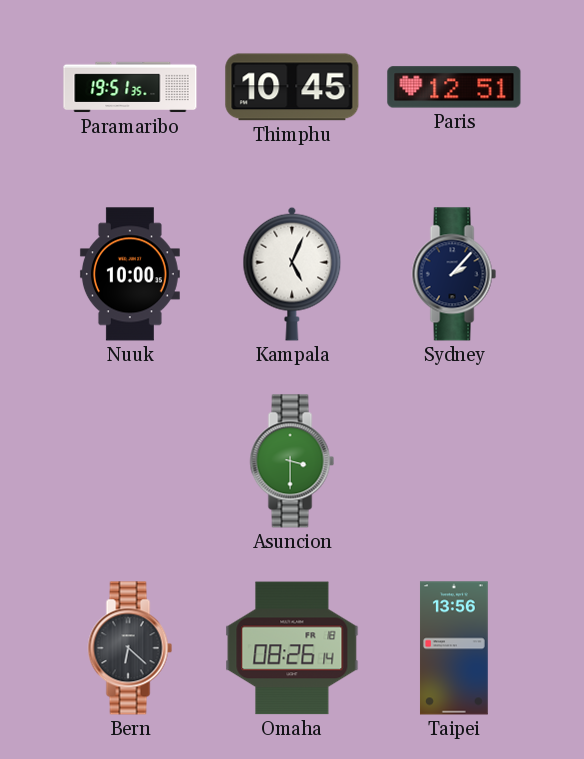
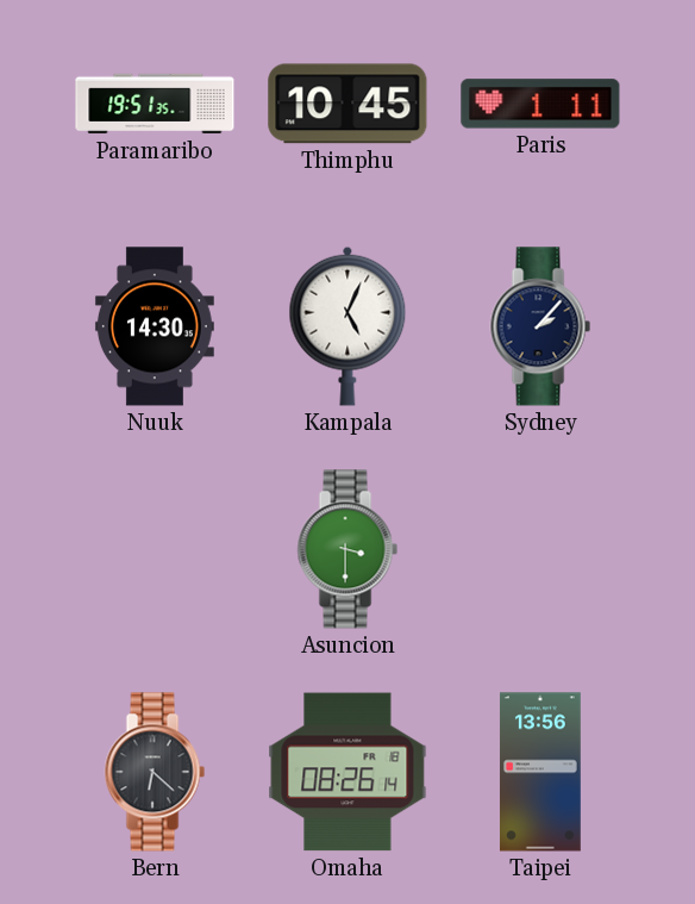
Paris: 12:51 -> 1:11
Nuuk: 10:00 -> 14:30
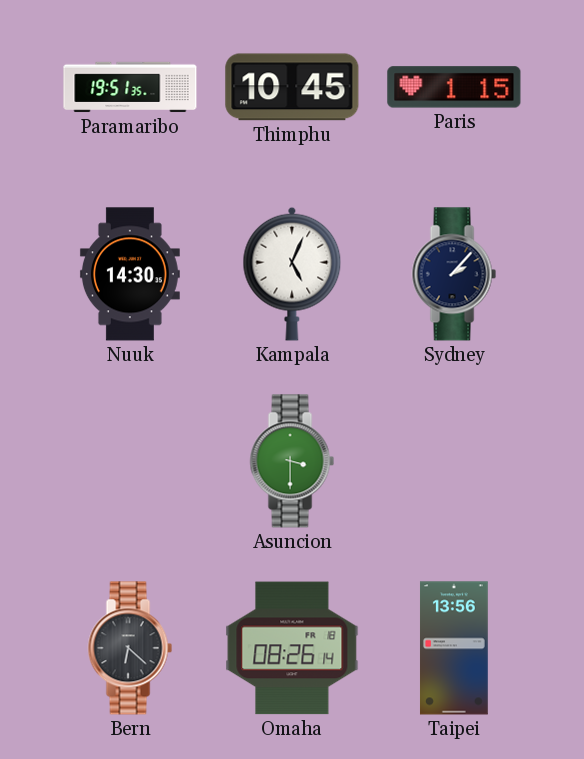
Paris: 1:11 -> 1:15
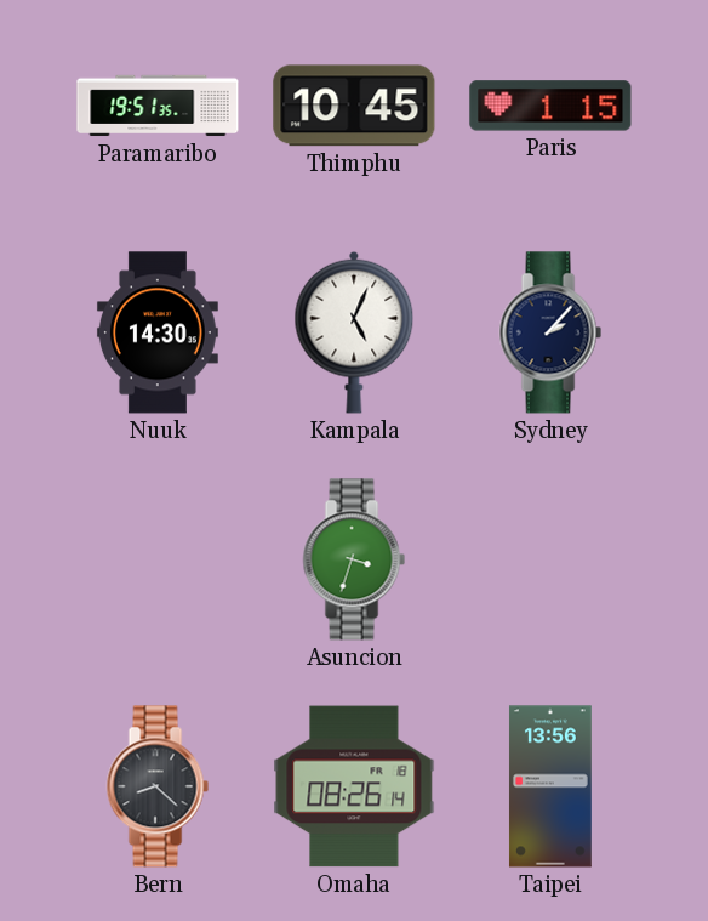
Asuncion: 3:30 -> 3:33
Bern: 6:22 -> 8:22
